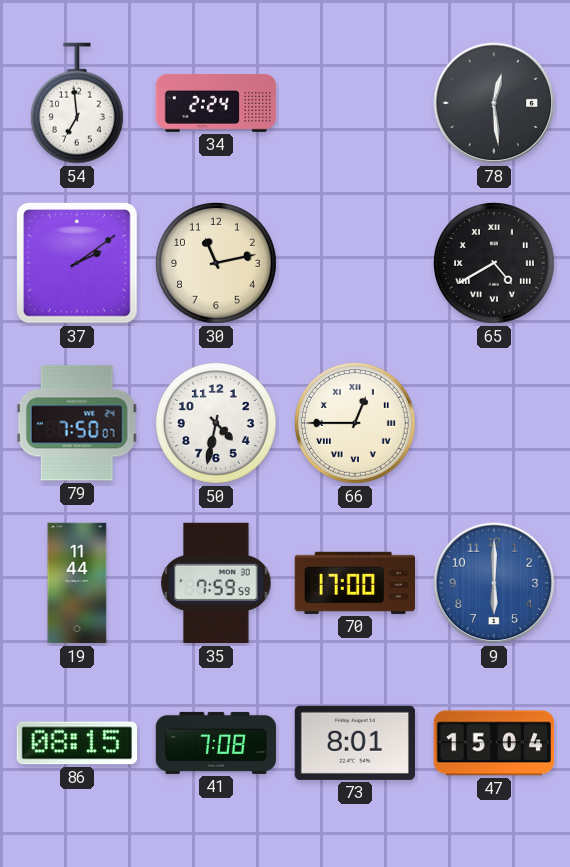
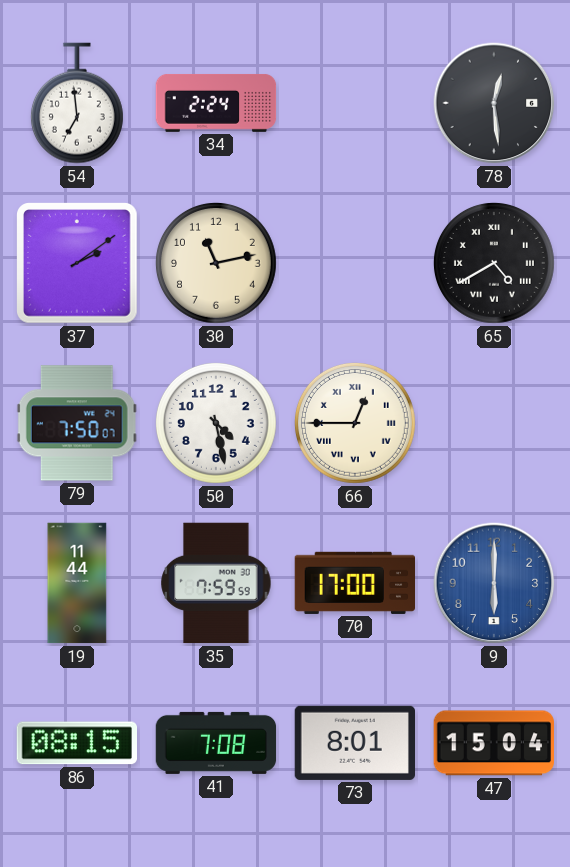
50: 4:32 -> 4:28
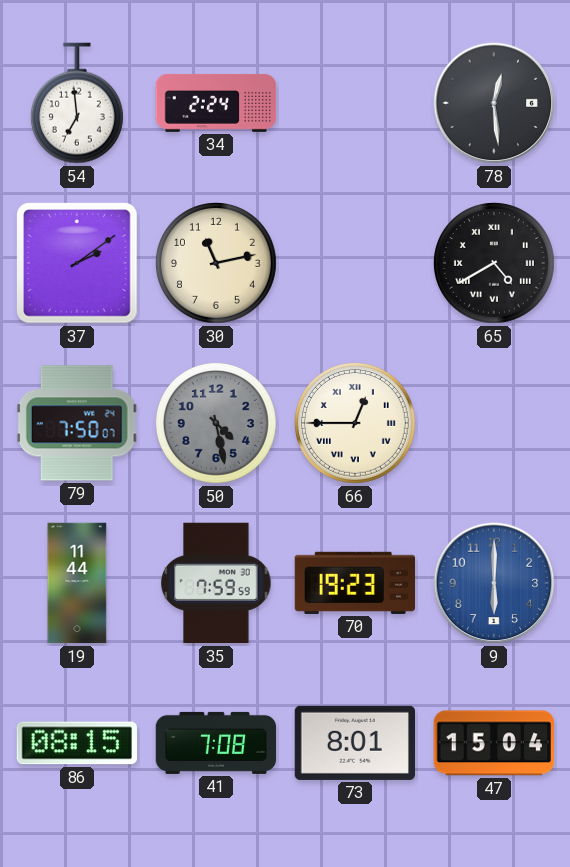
50 dial: white -> grey
70: 17:00 -> 19:23
